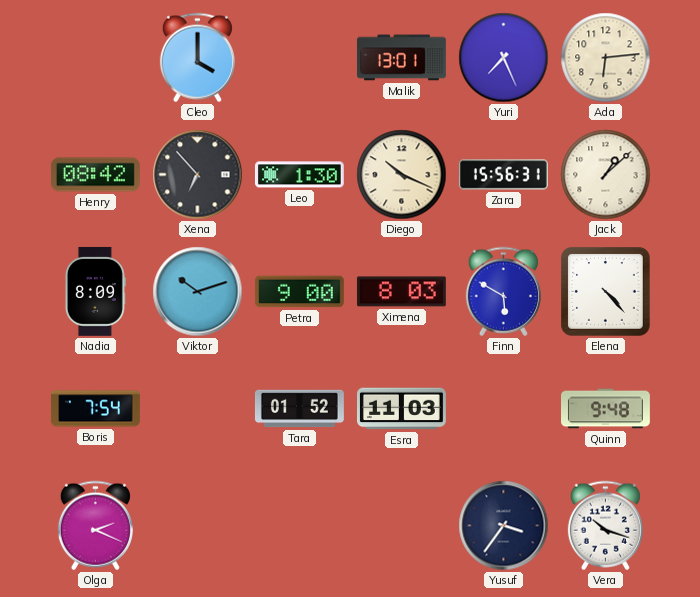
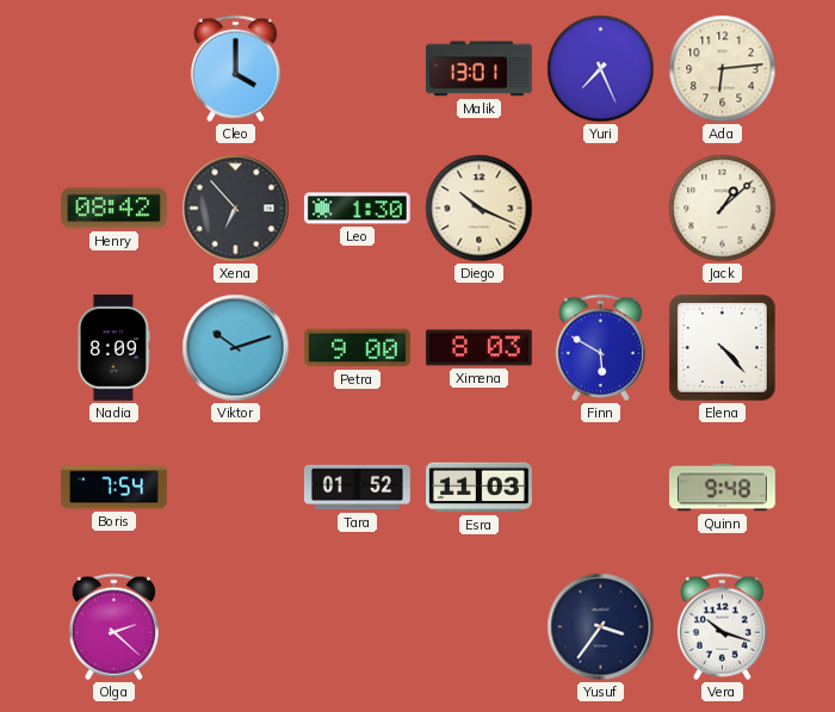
Zara: 15:56 -> none
Olga: 2:19 -> 2:22
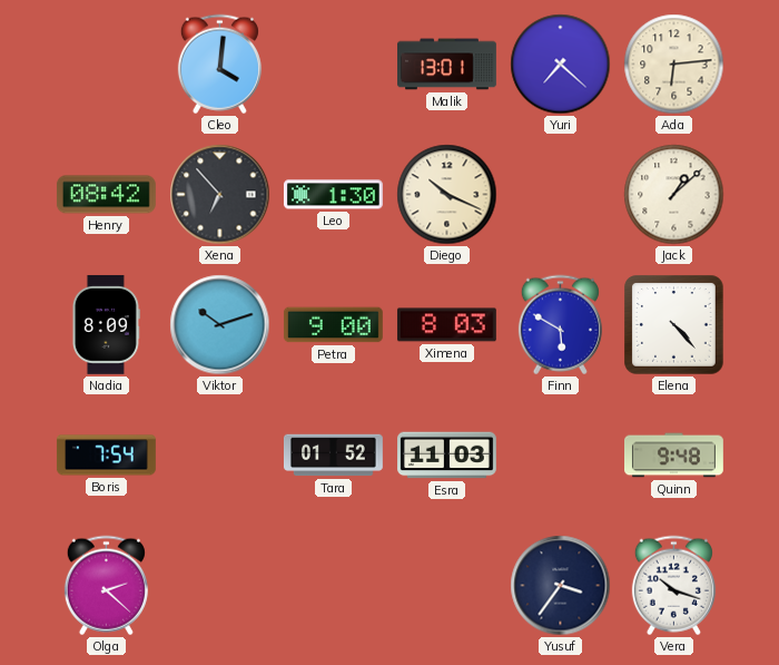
Cleo: 4:00 -> 4:01
Yuri: 7:26 -> 7:22
